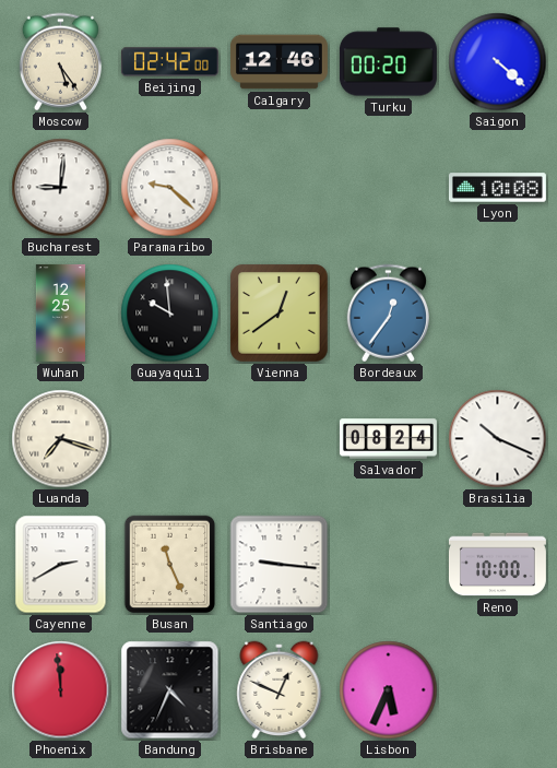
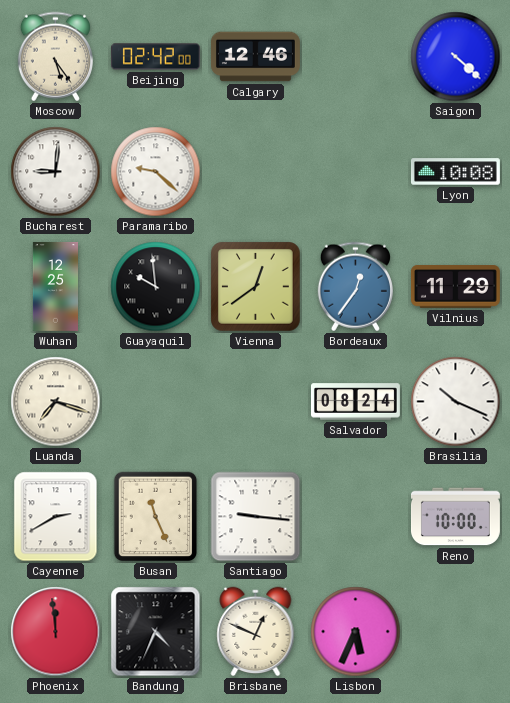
Turku: 00:20 -> none
Vilnius: none -> 11:29
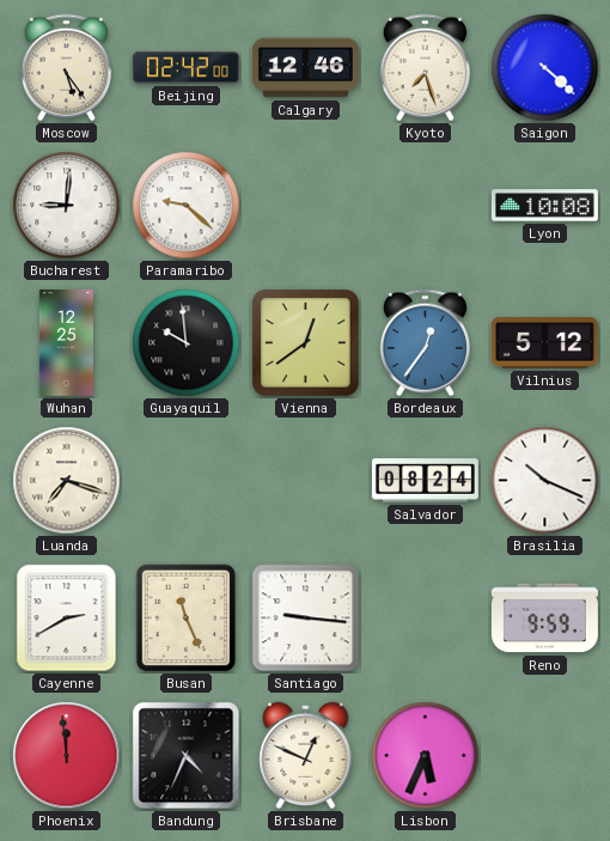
Kyoto: none -> 7:27
Vilnius: 11:29 -> 5:12
Reno: 10:00 -> 9:59
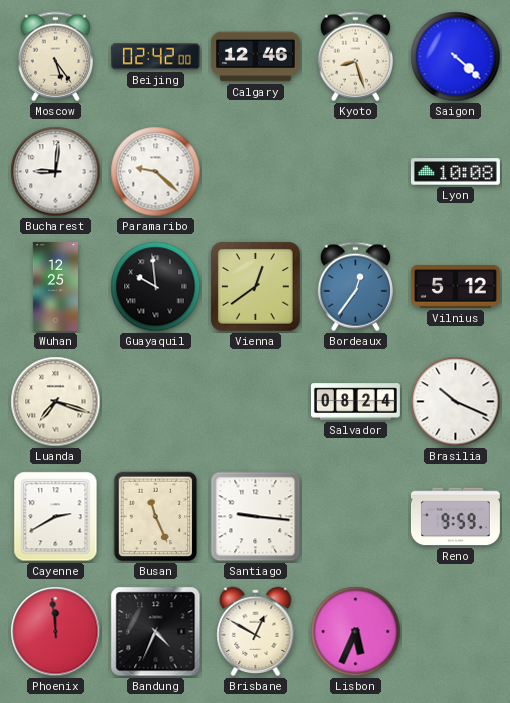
Kyoto: 7:27 -> 8:27
Brisbane: 12:49 -> 12:50
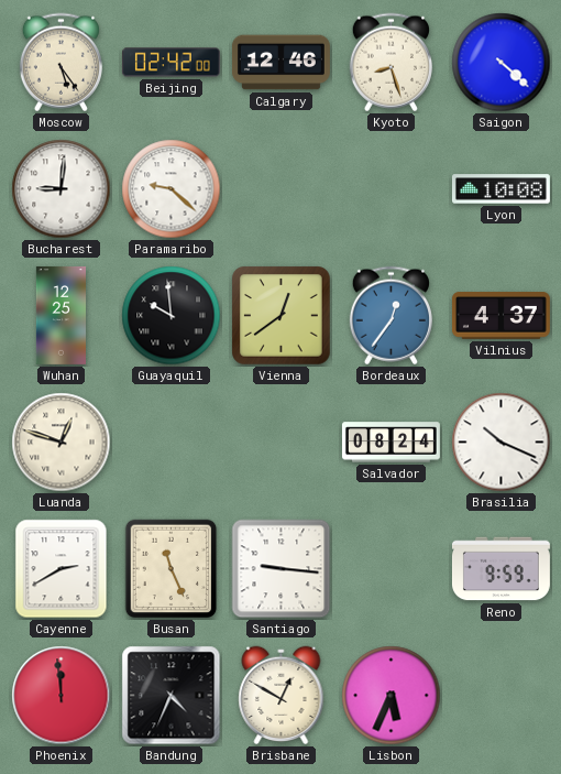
Vilnius: 5:12 -> 4:37
Luanda: 7:18 -> 12:48
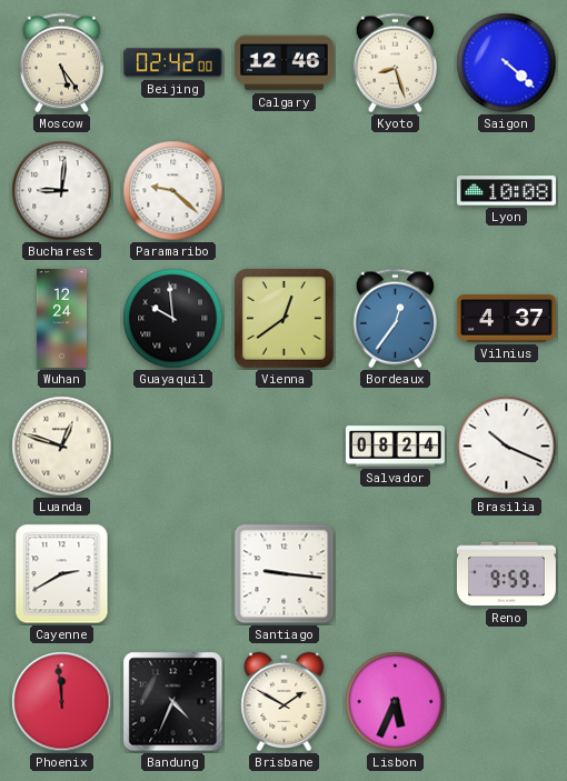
Wuhan: 12:25 -> 12:24
Busan: 11:26 -> none
Brisbane: 12:50 -> 1:50
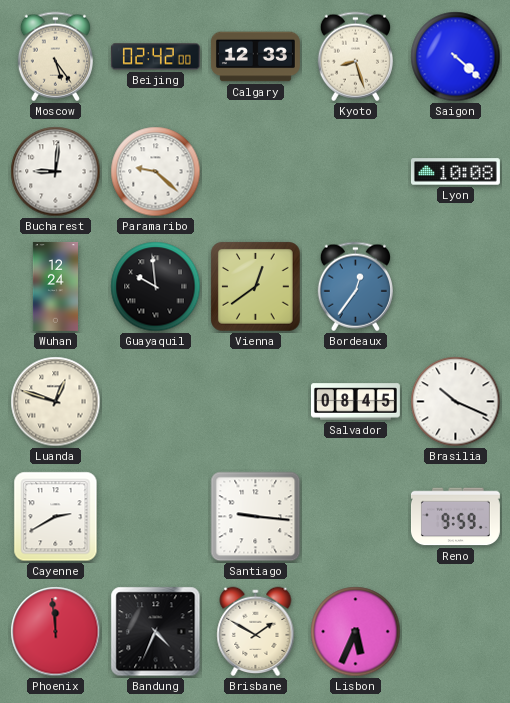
Calgary: 12:46 -> 12:33
Vilnius: 4:37 -> none
Salvador: 08:24 -> 08:45
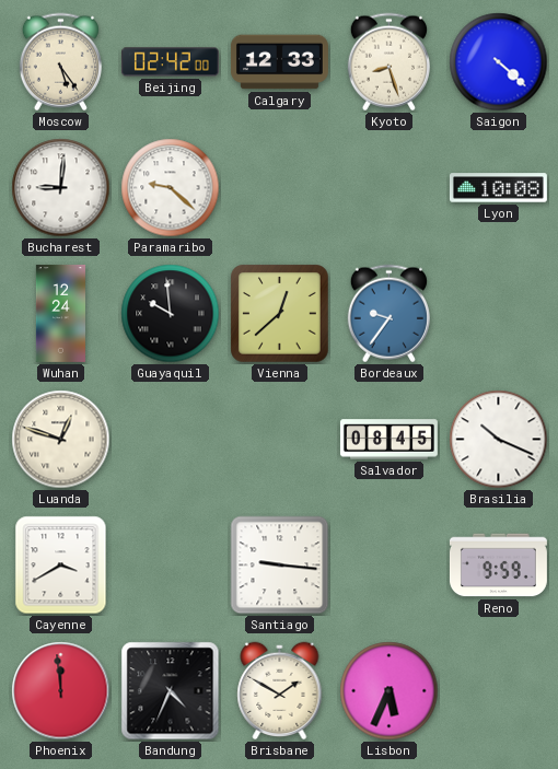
Vienna: 12:39 -> 12:38
Bordeaux: 12:36 -> 9:36
Cayenne: 2:40 -> 3:40
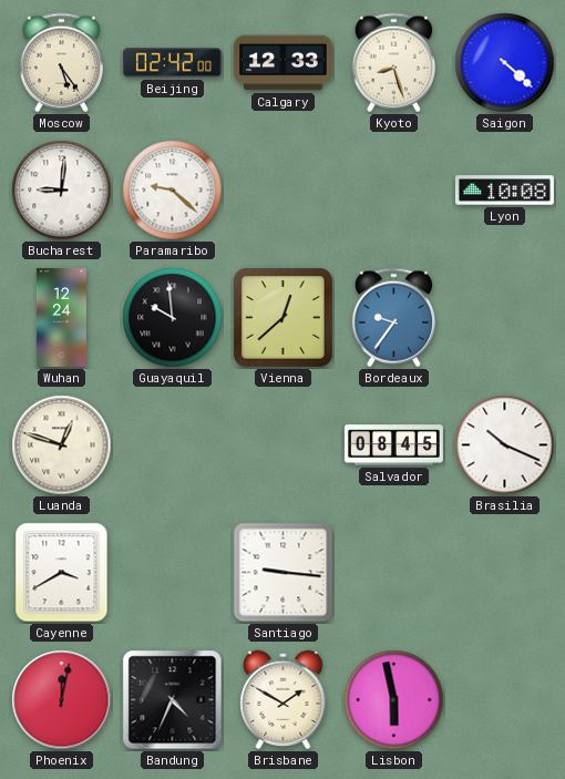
Reno: 9:59 -> none
Phoenix: 11:59 -> 12:02
Lisbon: 5:34 -> 5:58
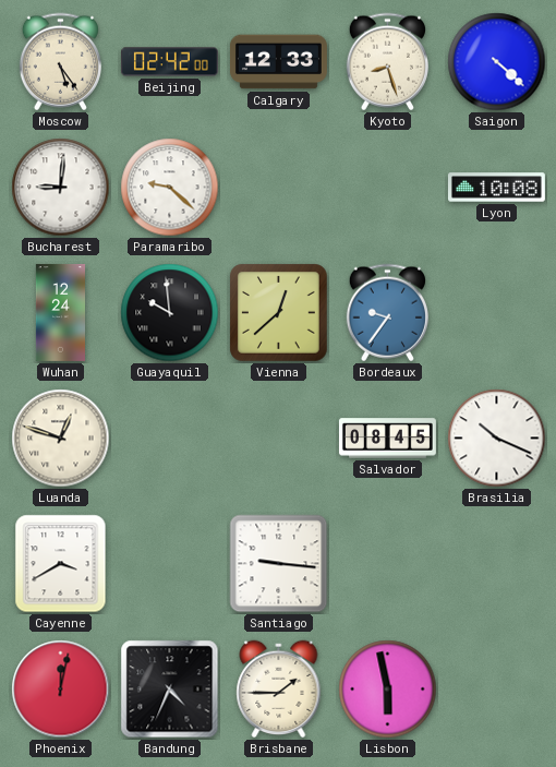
Brisbane: 1:50 -> 1:45
